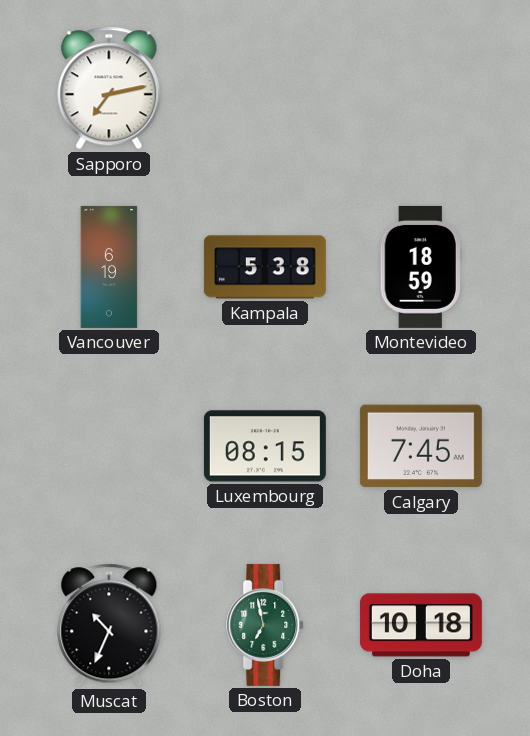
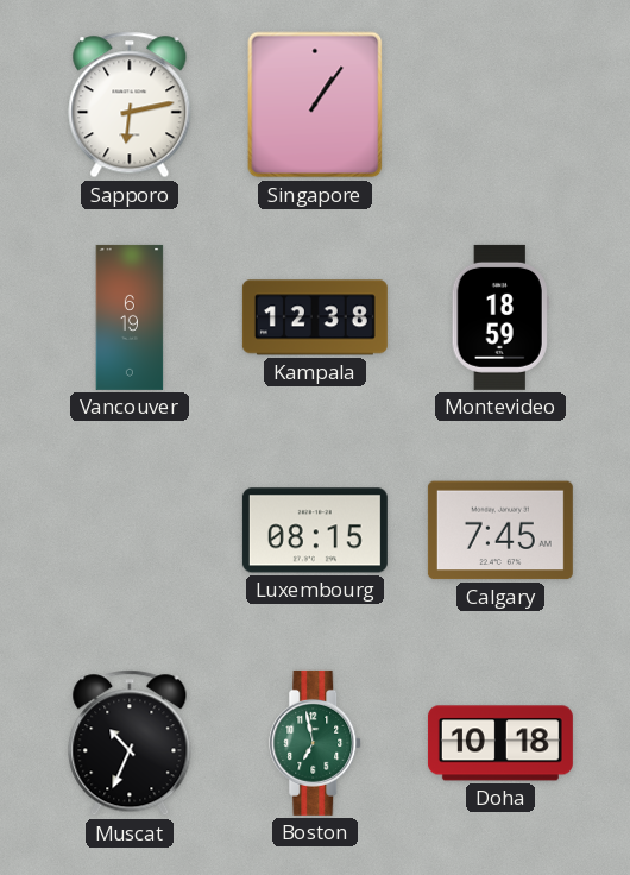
Sapporo: 7:13 -> 6:13
Singapore: none -> 1:06
Kampala: 5:38 -> 12:38
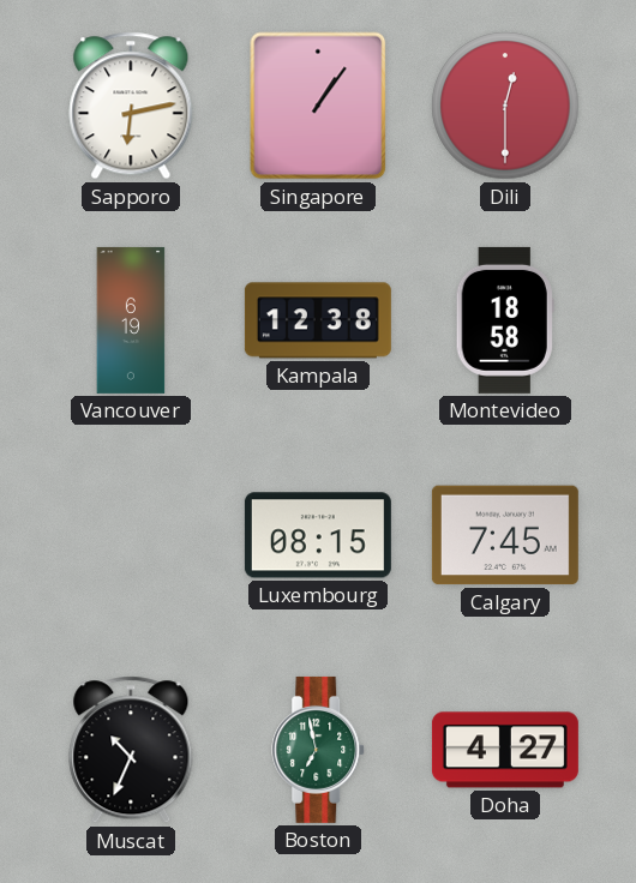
Dili: none -> 12:30
Montevideo: 18:59 -> 18:58
Doha: 10:18 -> 4:27
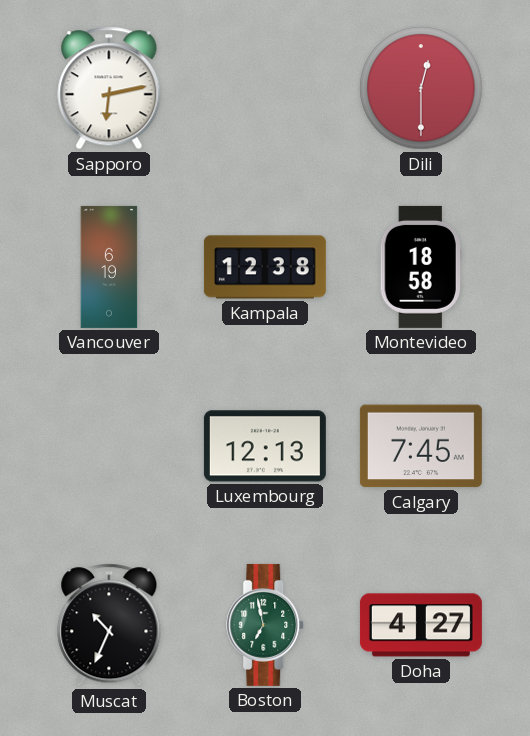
Singapore: 1:06 -> none
Luxembourg: 08:15 -> 12:13
